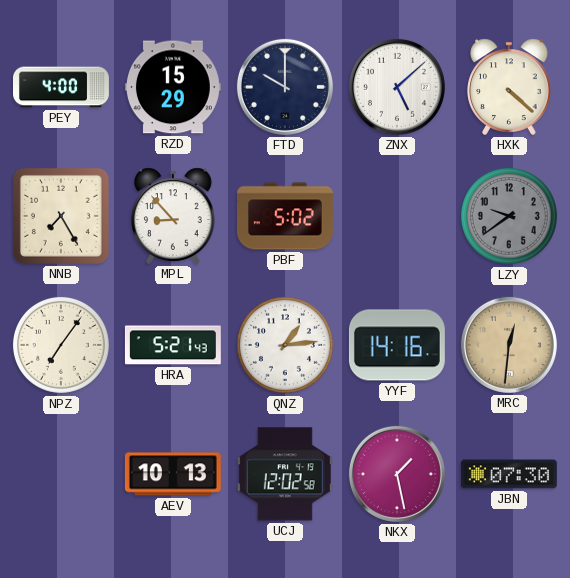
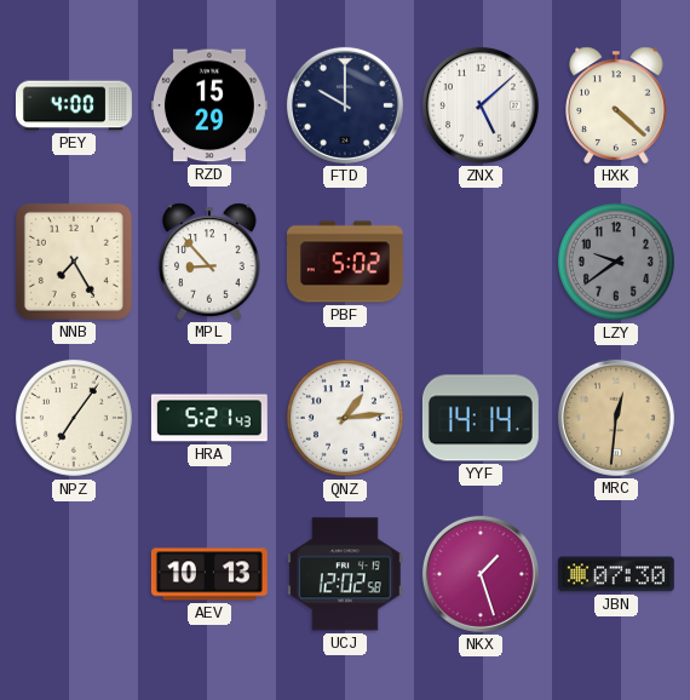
YYF: 14:16 -> 14:14
NKX: 1:28 -> 1:27
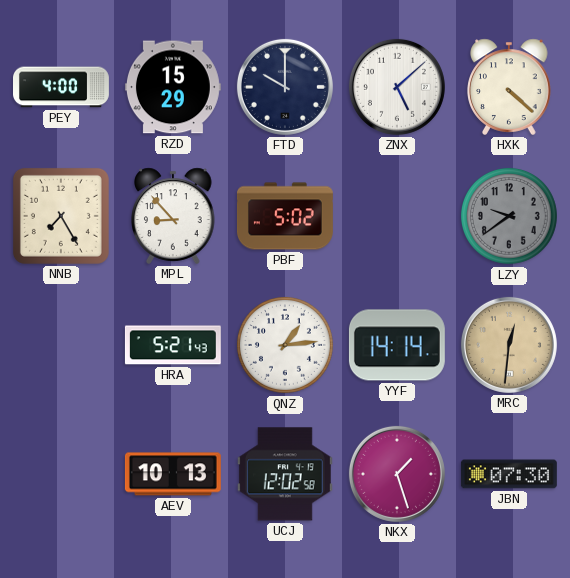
NPZ: 7:06 -> none
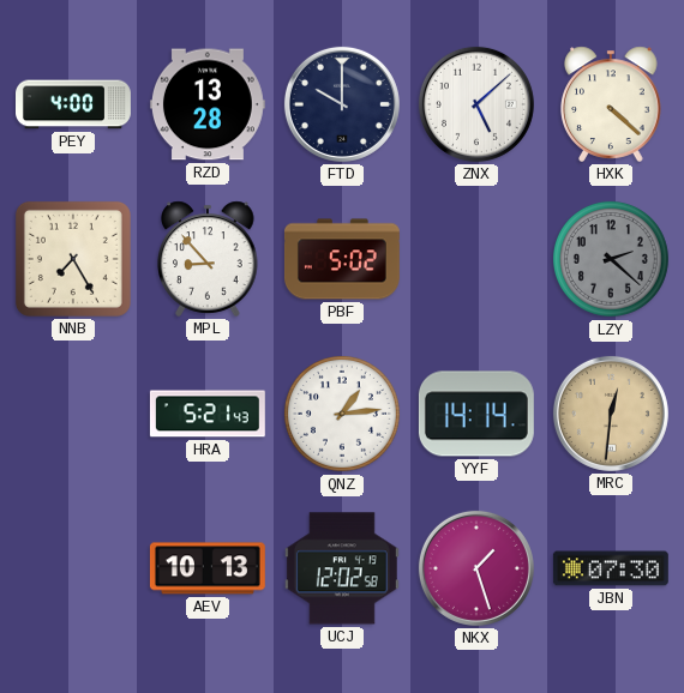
RZD: 15:29 -> 13:28
LZY: 9:39 -> 2:22
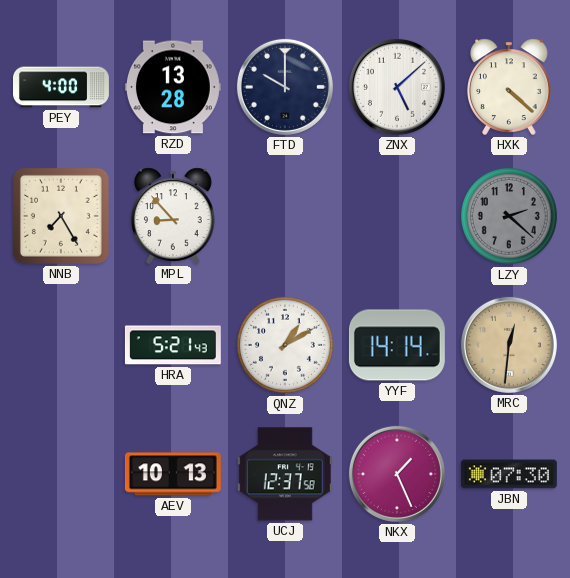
PBF: 5:02 -> none
QNZ: 1:14 -> 1:10
UCJ: 12:02 -> 12:37
NKX: 1:27 -> 1:26
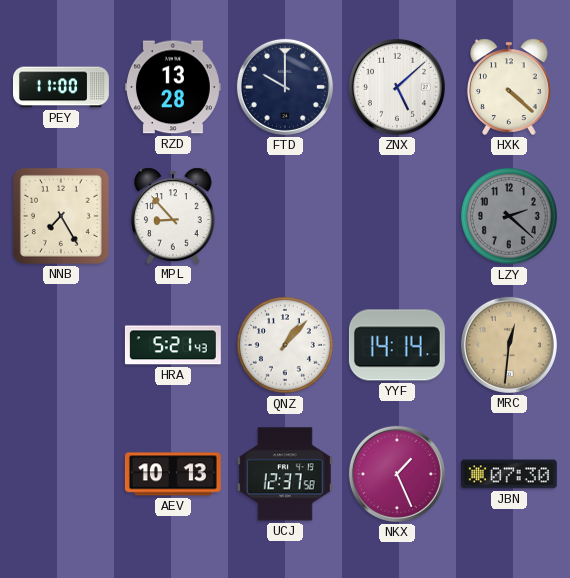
PEY: 4:00 -> 11:00
QNZ: 1:10 -> 1:07
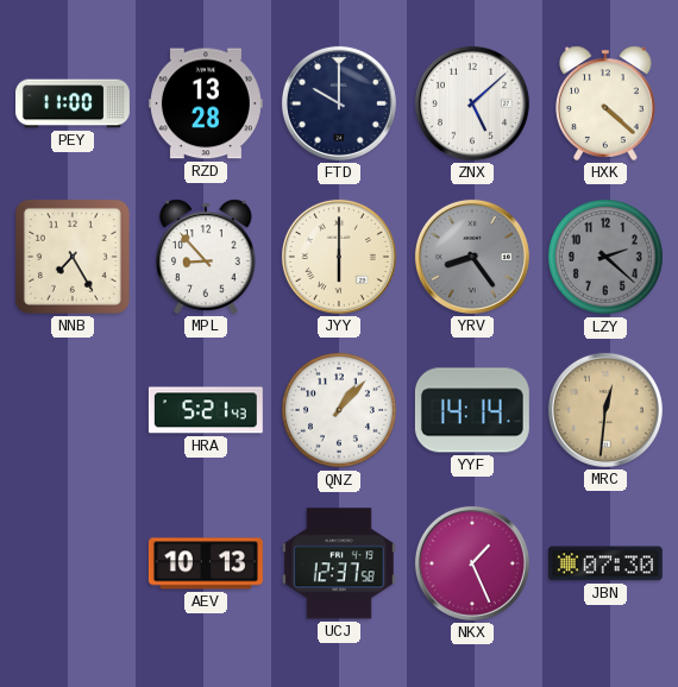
JYY: none -> 6:00
YRV: none -> 8:24
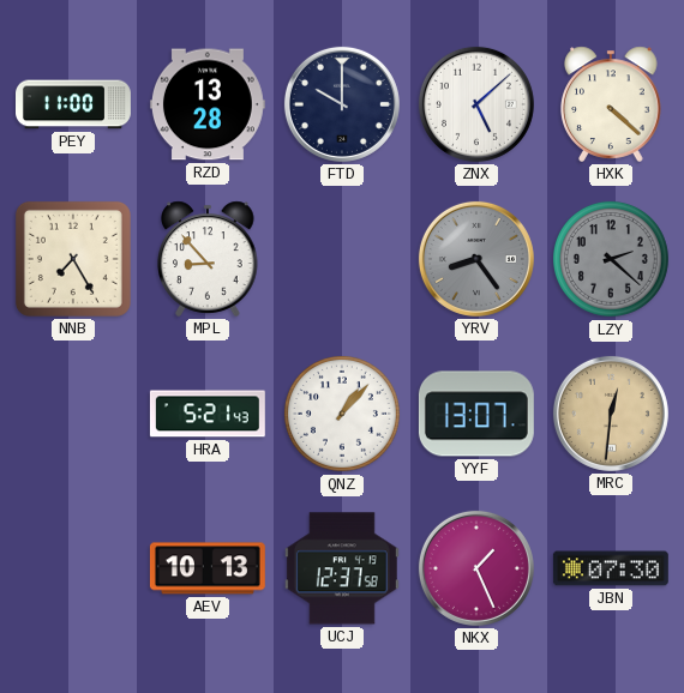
JYY: 6:00 -> none
YYF: 14:14 -> 13:07
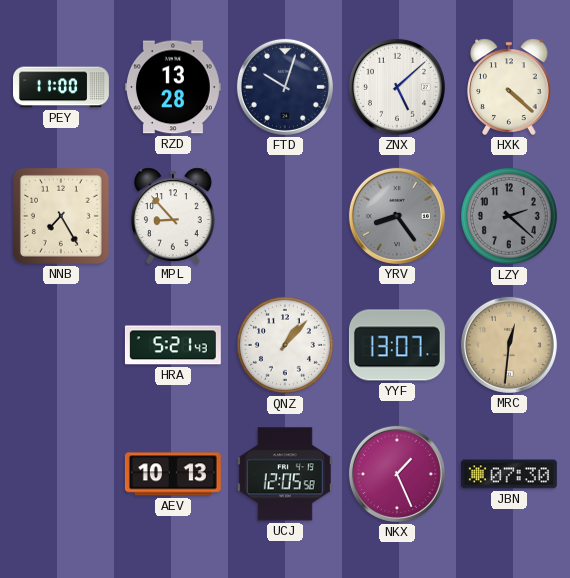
FTD: 10:00 -> 10:03
UCJ: 12:37 -> 12:05
